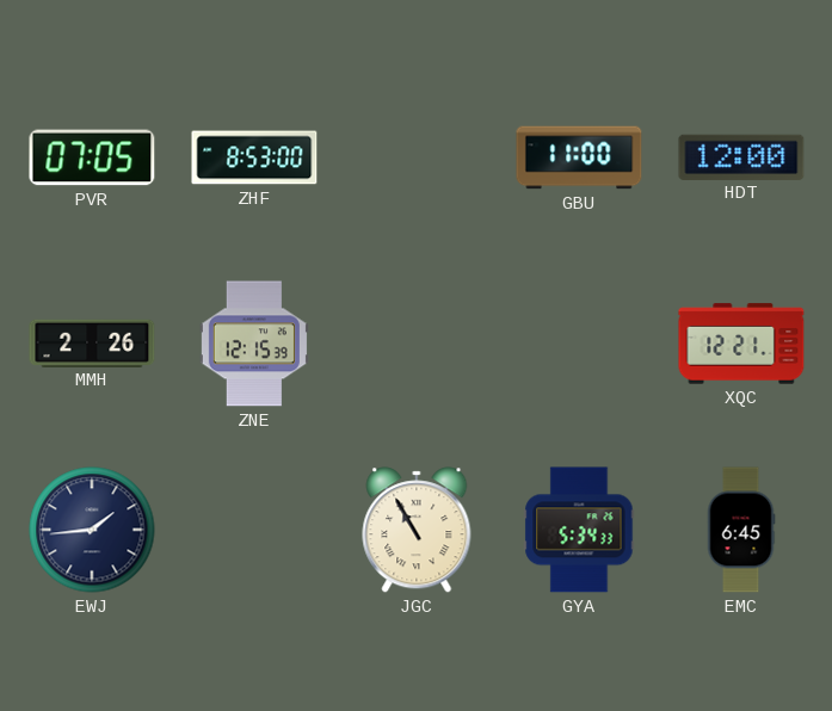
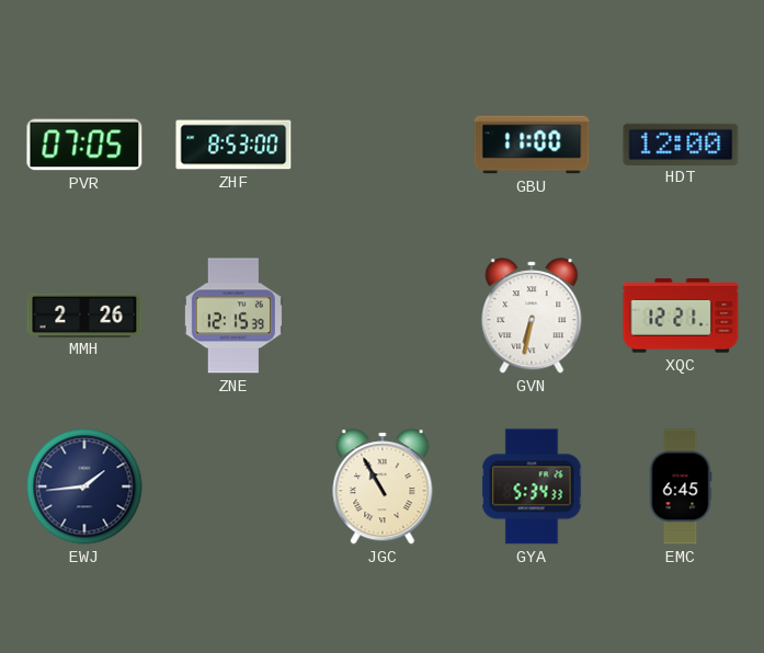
GVN: none -> 6:32
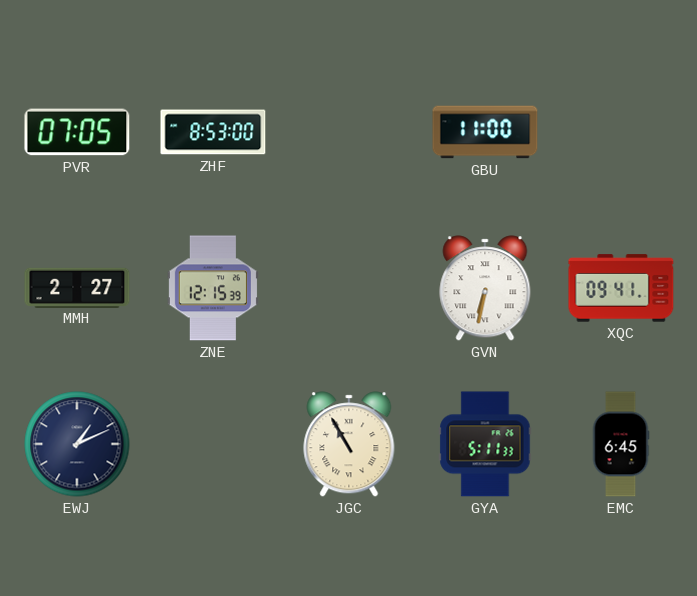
HDT: 12:00 -> none
MMH: 2:26 -> 2:27
XQC: 12:21 -> 09:41
EWJ: 1:44 -> 1:11
GYA: 5:34 -> 5:11
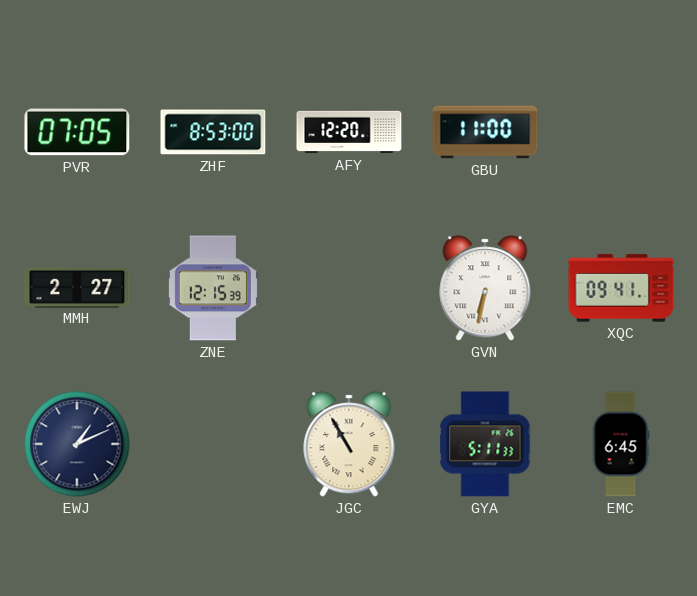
AFY: none -> 12:20
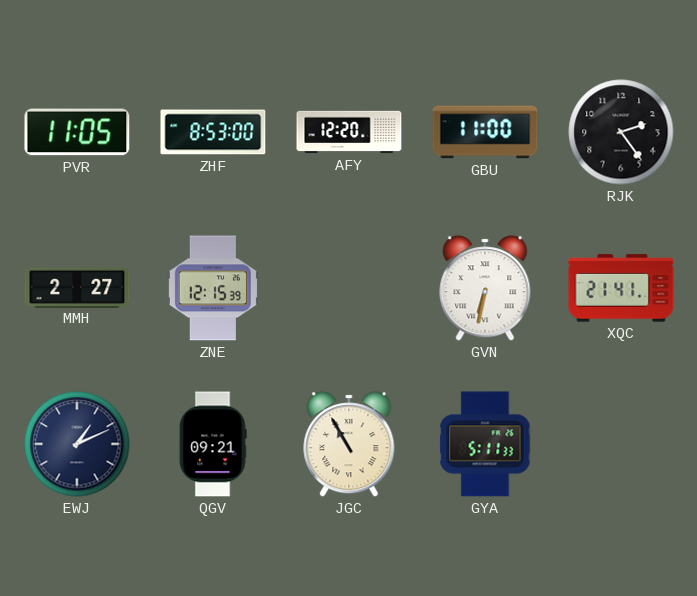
PVR: 07:05 -> 11:05
RJK: none -> 2:24
XQC: 09:41 -> 21:41
QGV: none -> 09:21
EMC: 6:45 -> none
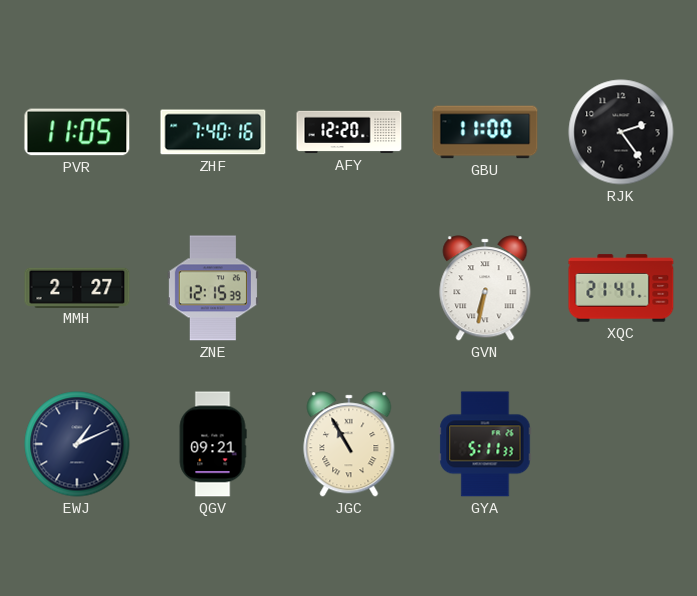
ZHF: 8:53 -> 7:40
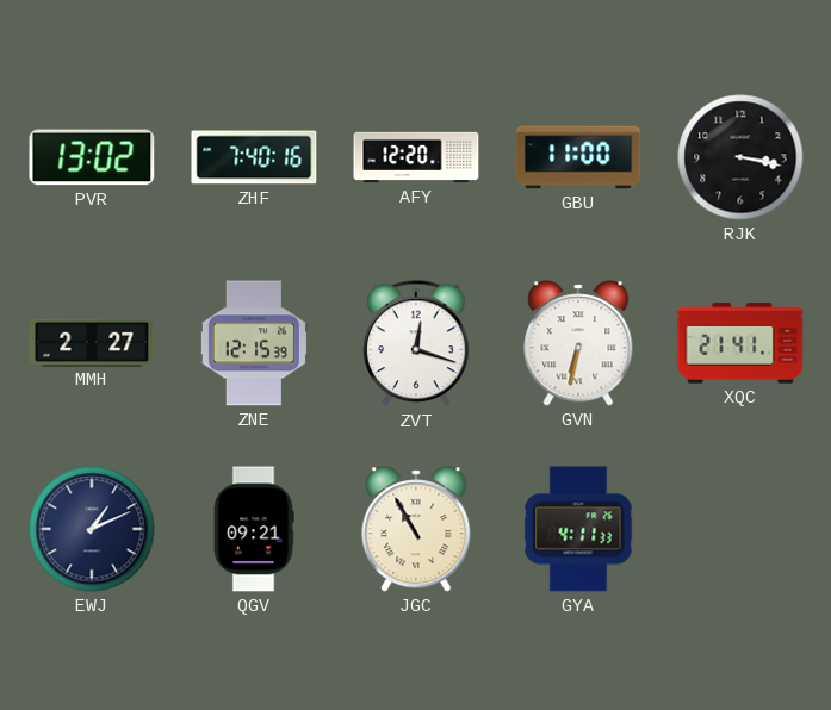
PVR: 11:05 -> 13:02
RJK: 2:24 -> 3:17
ZVT: none -> 12:18
GYA: 5:11 -> 4:11
